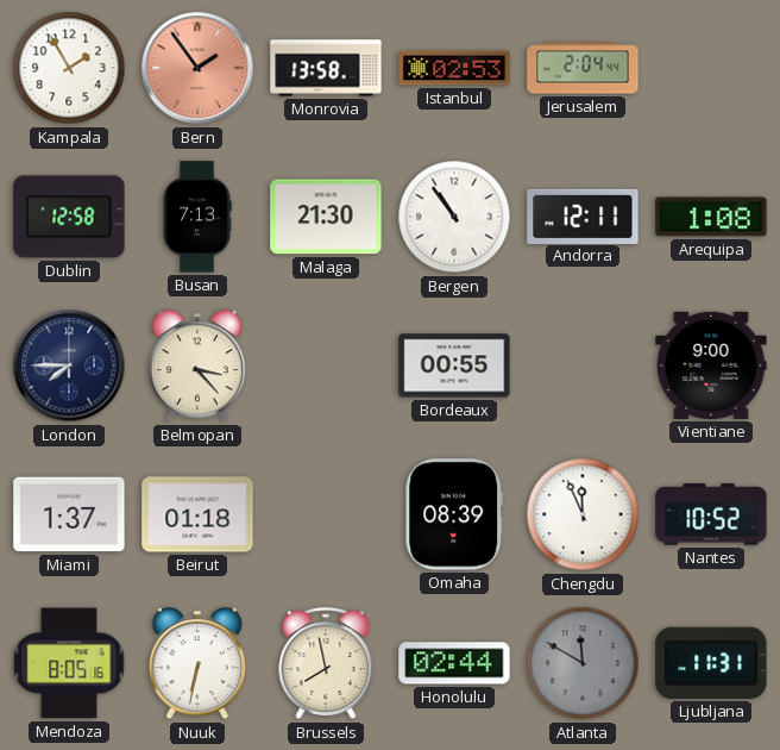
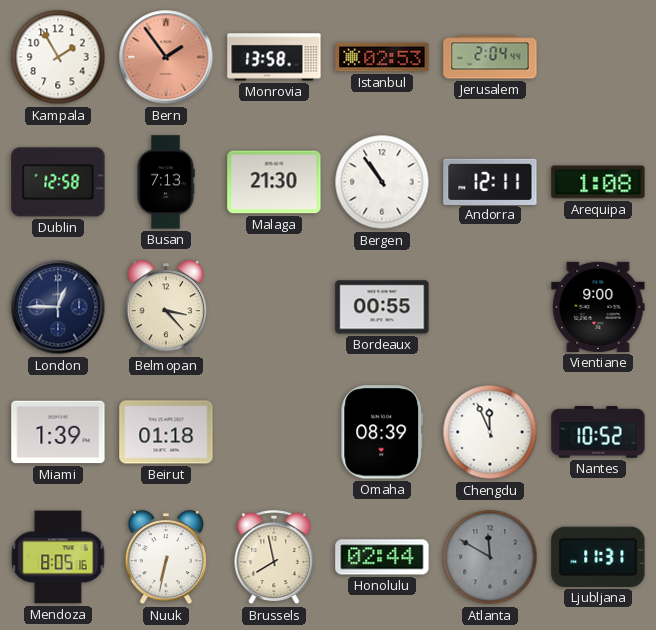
London: 7:45 -> 12:45
Miami: 1:37 -> 1:39
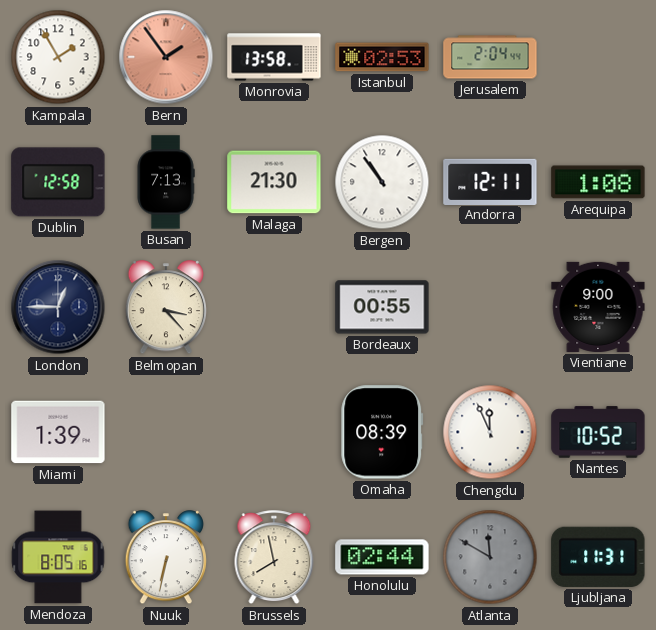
Beirut: 01:18 -> none
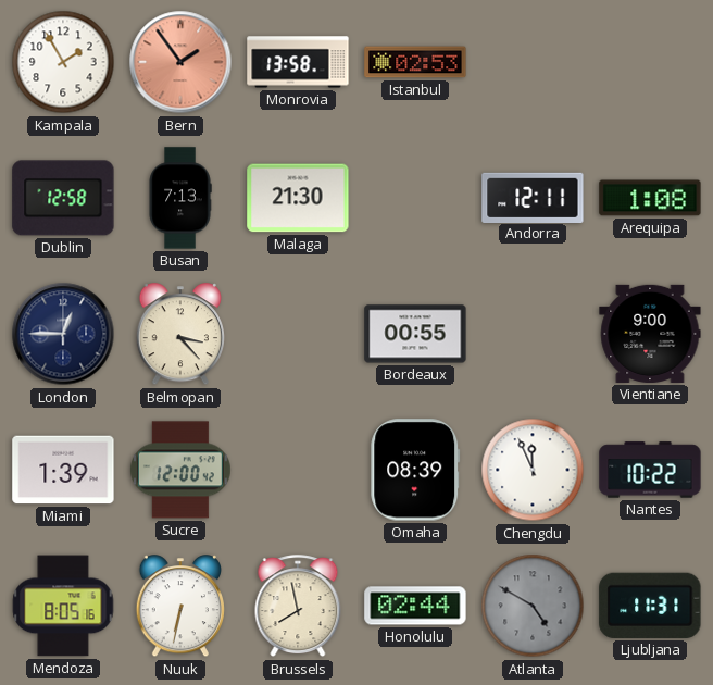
Jerusalem: 2:04 -> none
Bergen: 10:54 -> none
Sucre: none -> 12:00
Nantes: 10:52 -> 10:22
Atlanta: 11:50 -> 4:50
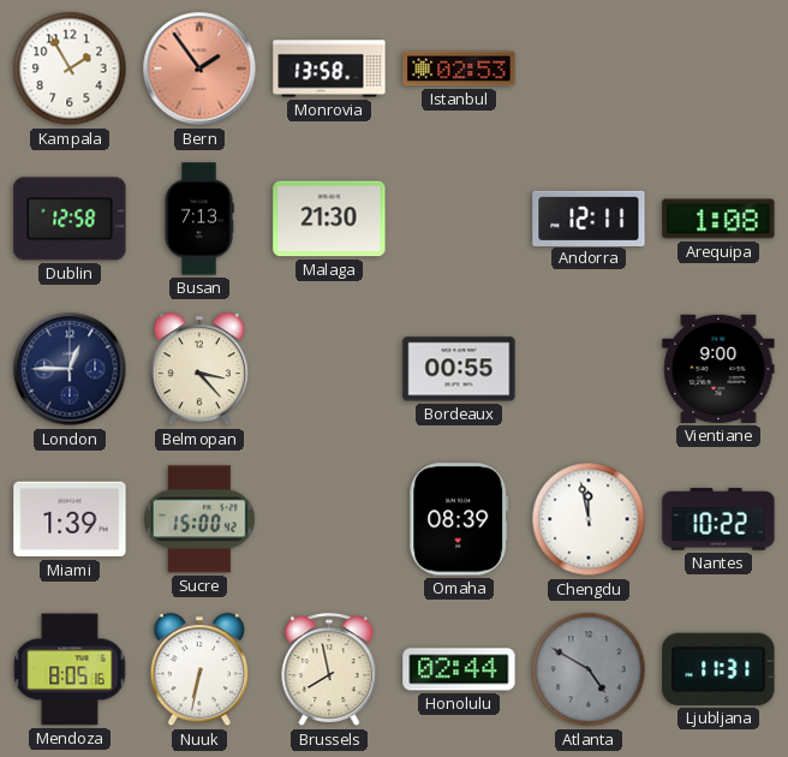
Sucre: 12:00 -> 15:00
Chengdu: 11:56 -> 11:58
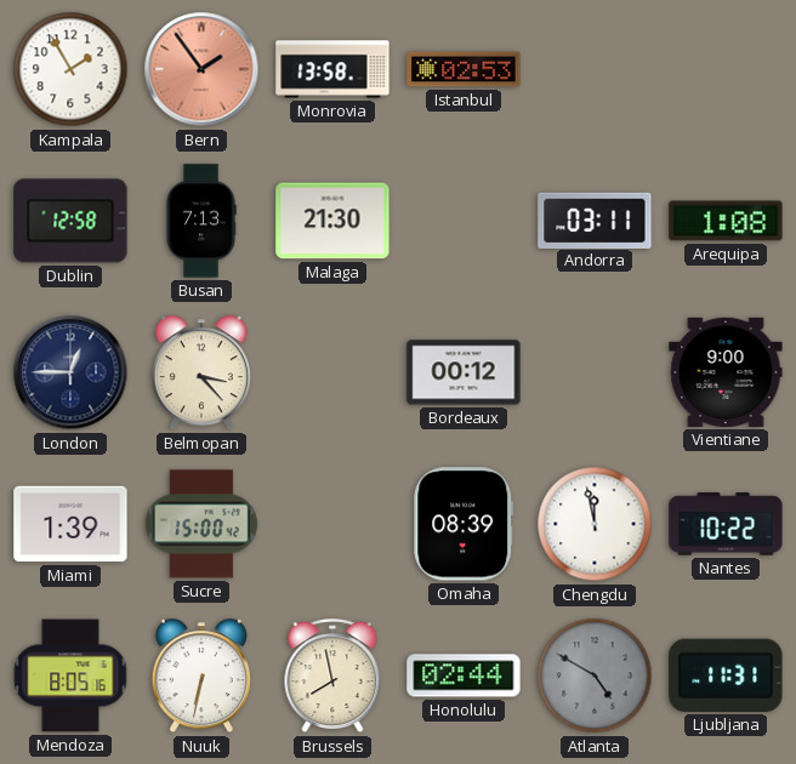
Andorra: 12:11 -> 03:11
Bordeaux: 00:55 -> 00:12
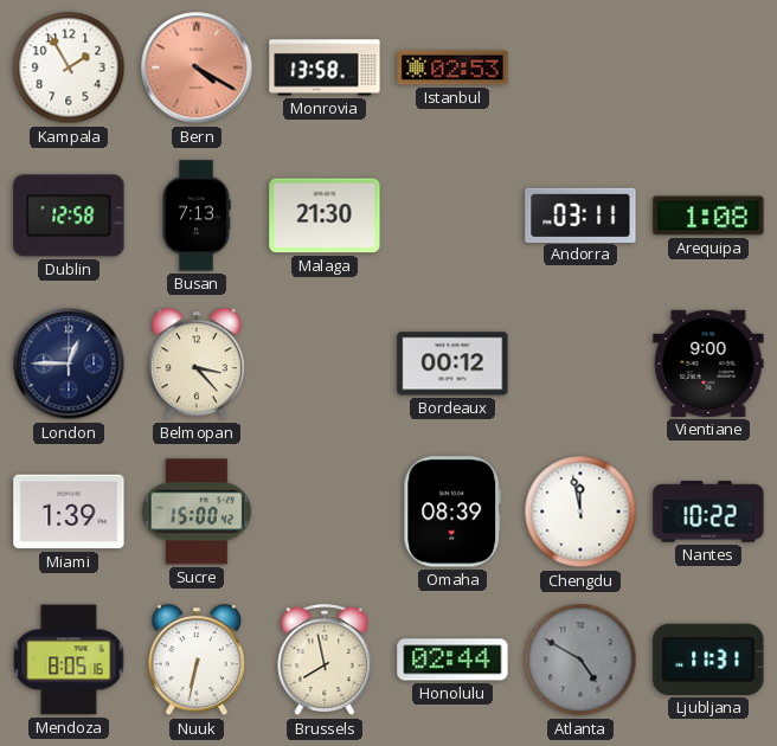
Bern: 1:54 -> 4:20
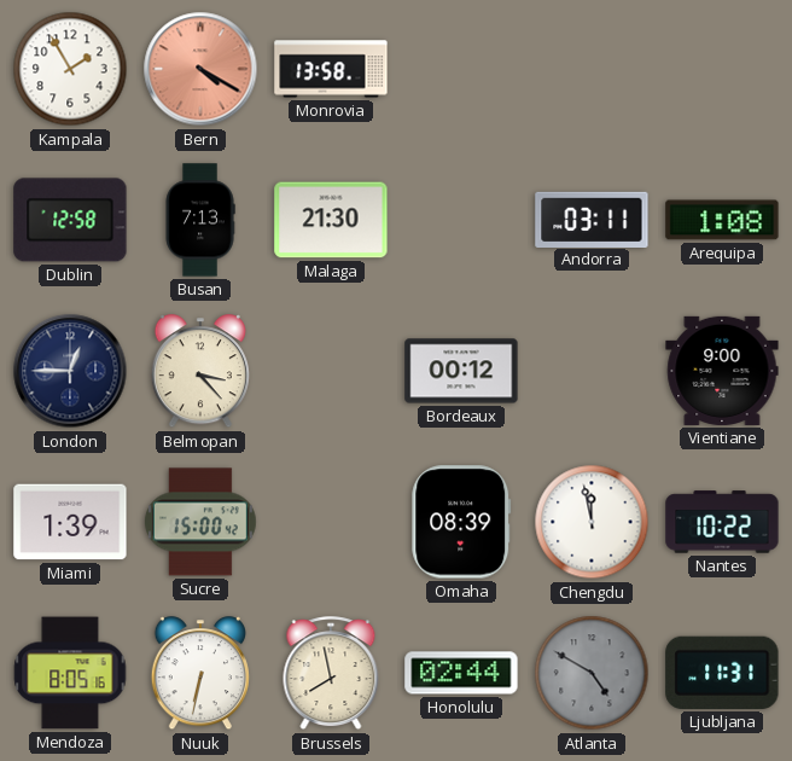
Istanbul: 02:53 -> none
